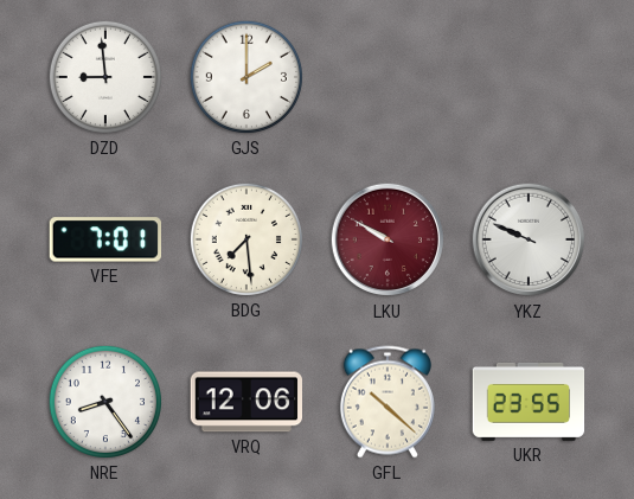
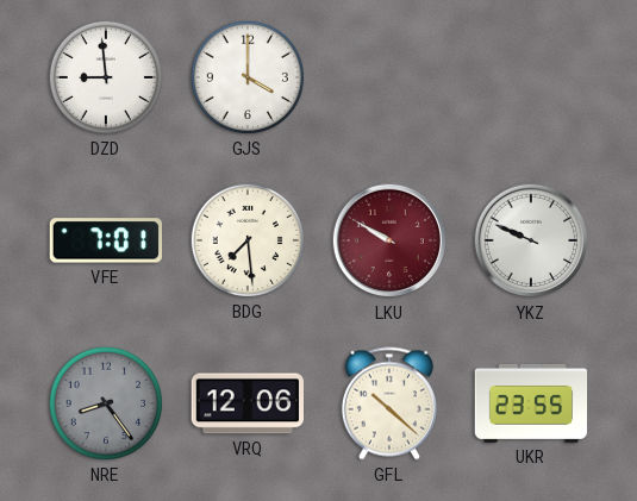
GJS: 2:00 -> 4:00
NRE dial: white -> grey
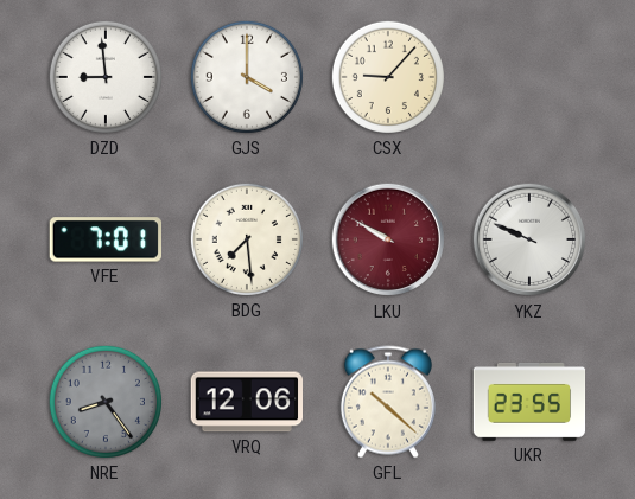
CSX: none -> 9:07
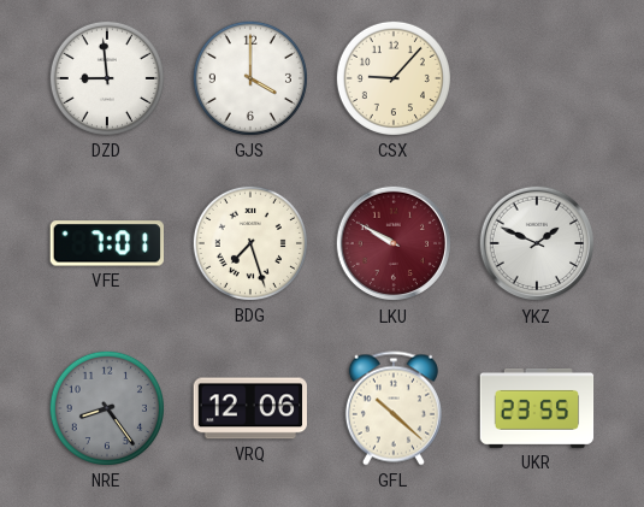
BDG: 7:29 -> 7:27
YKZ: 9:49 -> 1:49
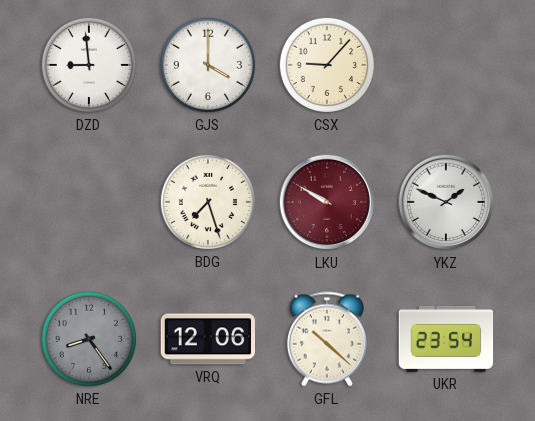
VFE: 7:01 -> none
UKR: 23:55 -> 23:54
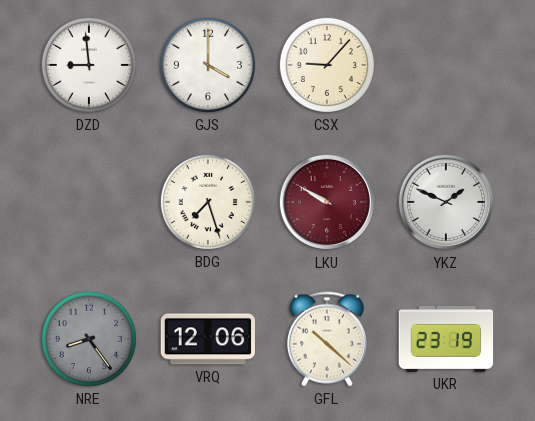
UKR: 23:54 -> 23:19
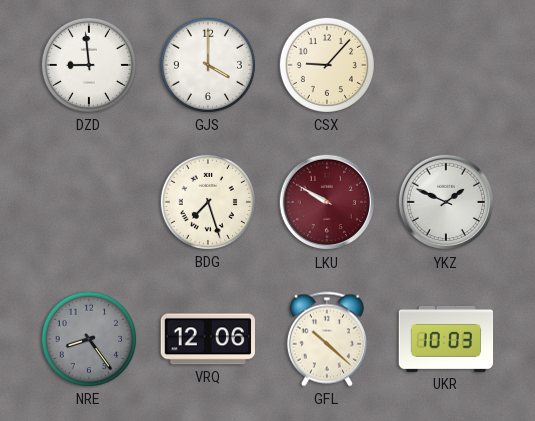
UKR: 23:19 -> 10:03
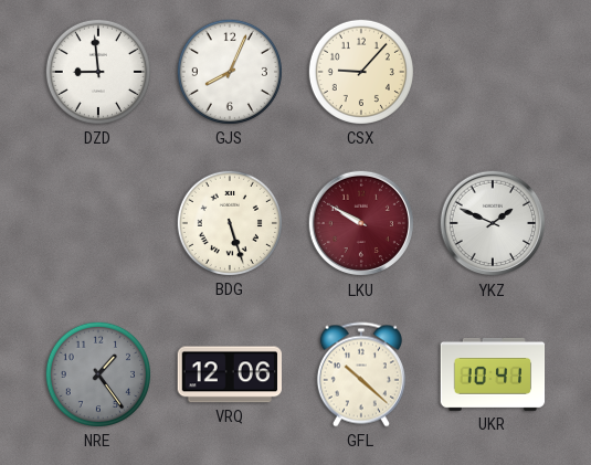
GJS: 4:00 -> 8:04
BDG: 7:27 -> 5:27
NRE: 8:24 -> 1:24
UKR: 10:03 -> 10:41
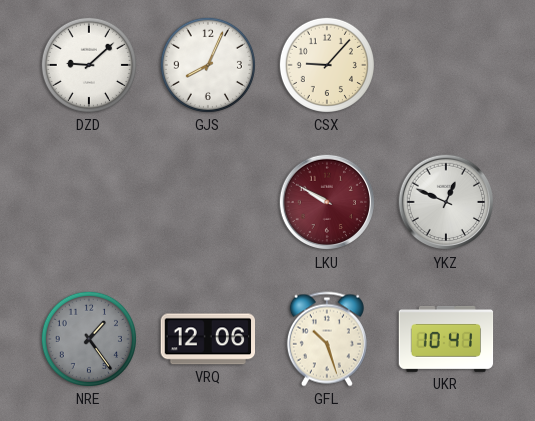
DZD: 8:59 -> 9:08
BDG: 5:27 -> none
YKZ: 1:49 -> 12:49
GFL: 10:22 -> 10:27
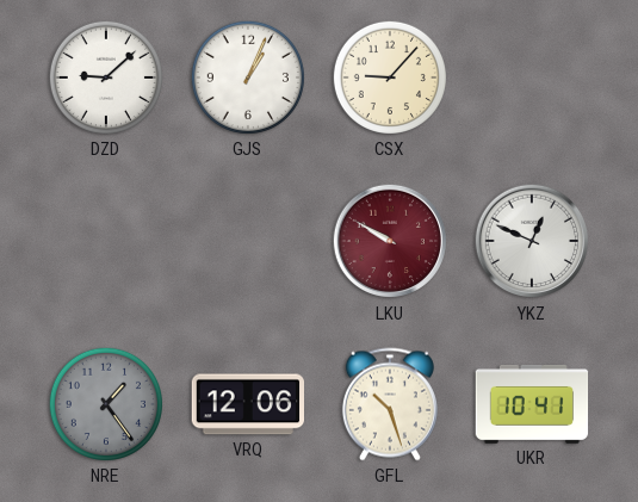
GJS: 8:04 -> 1:04
